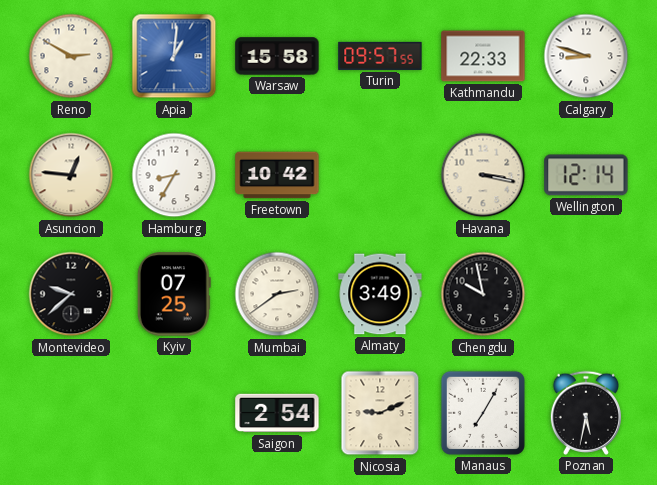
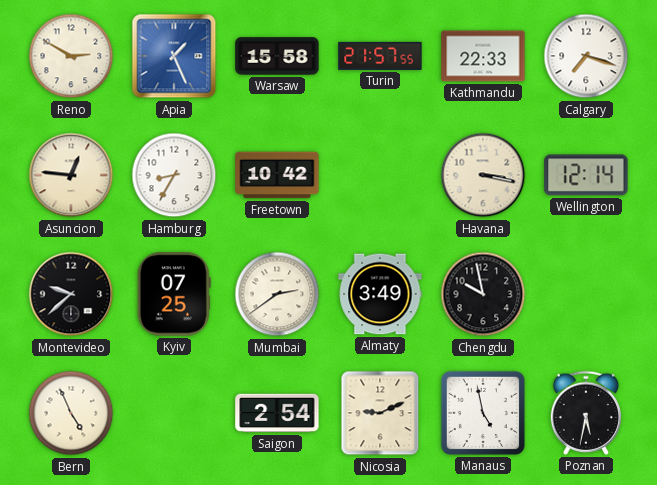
Apia: 1:01 -> 1:26
Turin: 09:57 -> 21:57
Calgary: 8:48 -> 7:18
Bern: none -> 4:56
Manaus: 7:05 -> 4:58
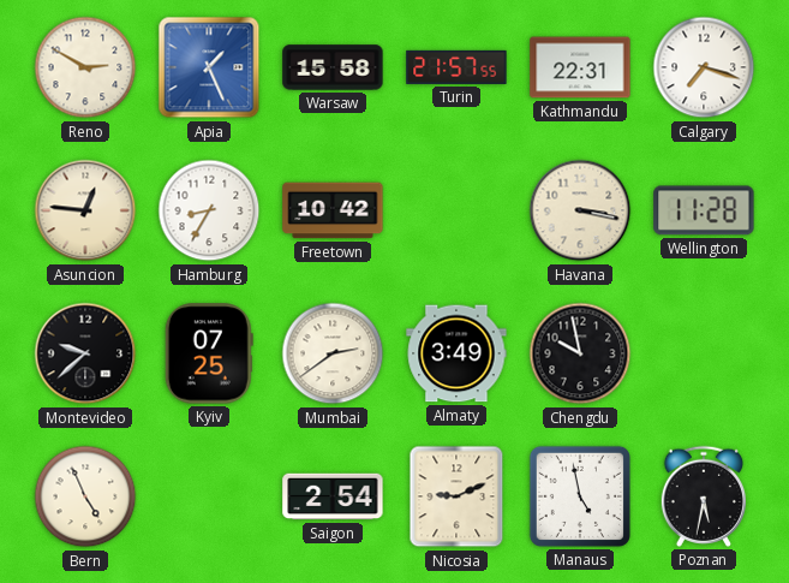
Kathmandu: 22:33 -> 22:31
Wellington: 12:14 -> 11:28
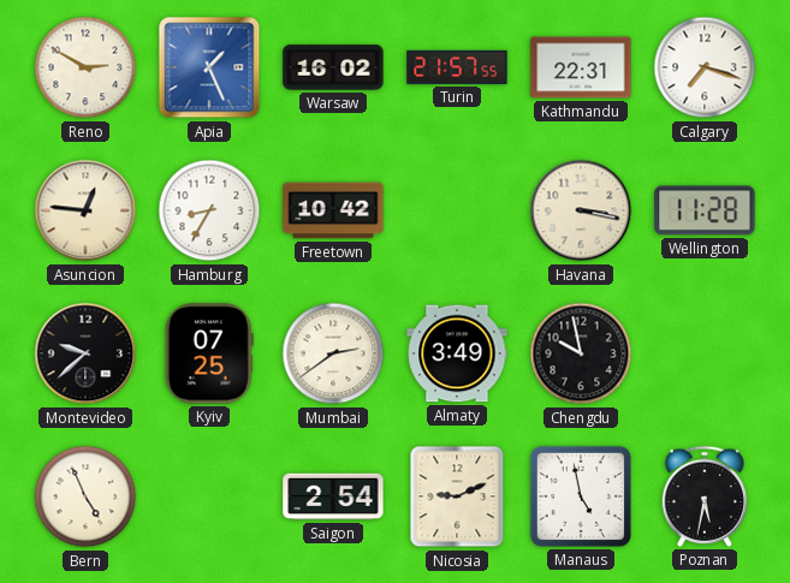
Warsaw: 15:58 -> 16:02
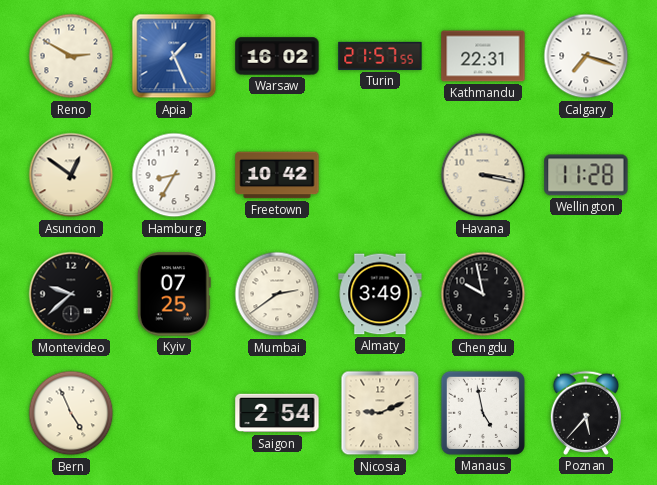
Asuncion: 12:46 -> 12:51
Poznan: 5:32 -> 5:37
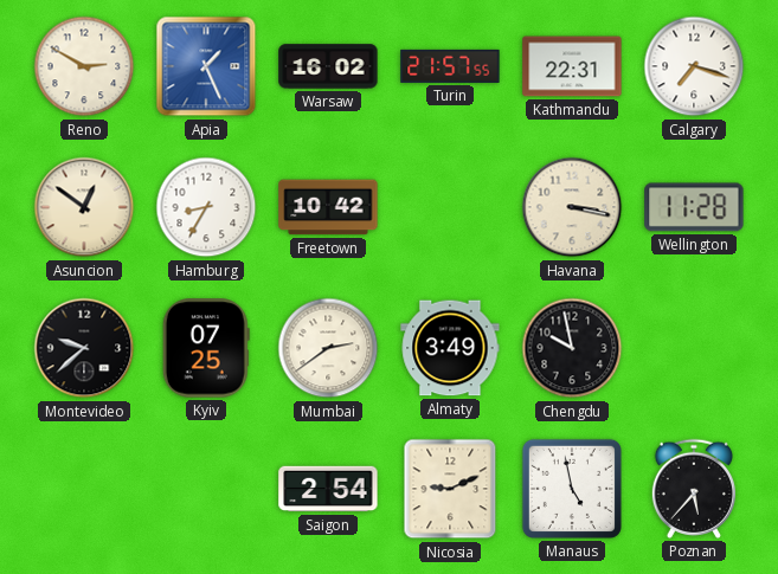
Bern: 4:56 -> none
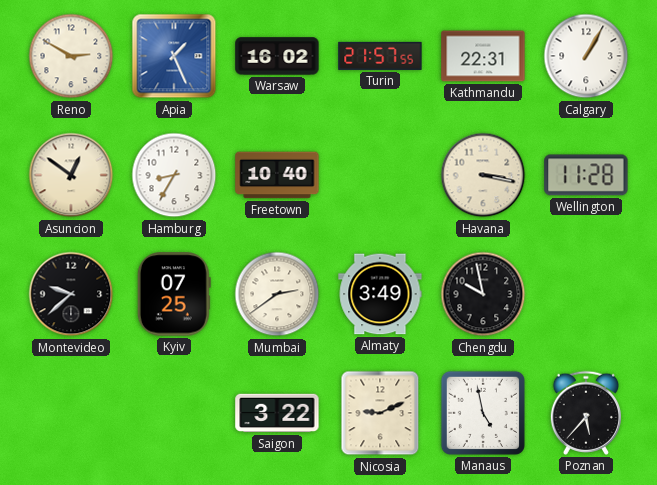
Calgary: 7:18 -> 1:05
Freetown: 10:42 -> 10:40
Saigon: 2:54 -> 3:22
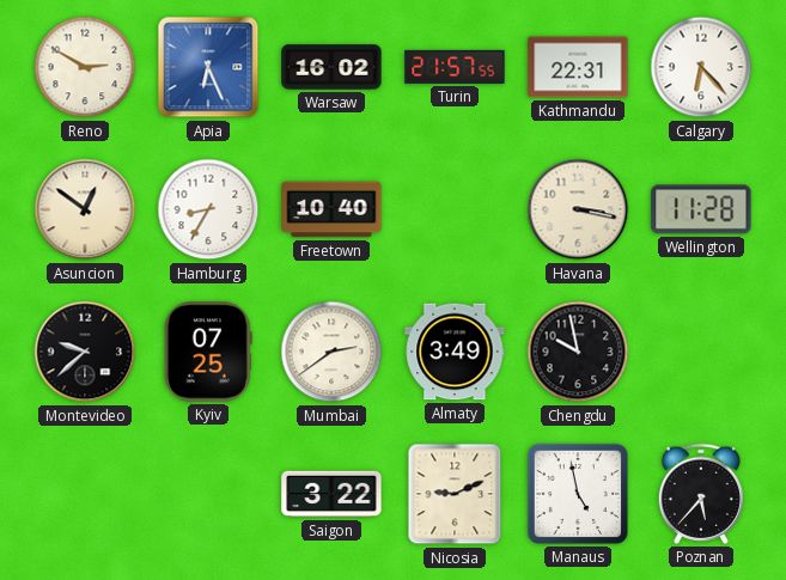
Apia: 1:26 -> 6:26
Calgary: 1:05 -> 6:23
